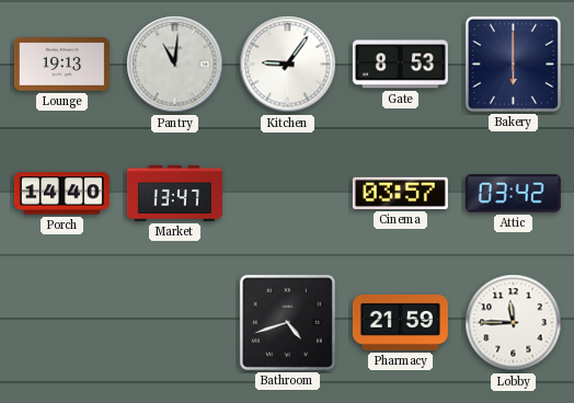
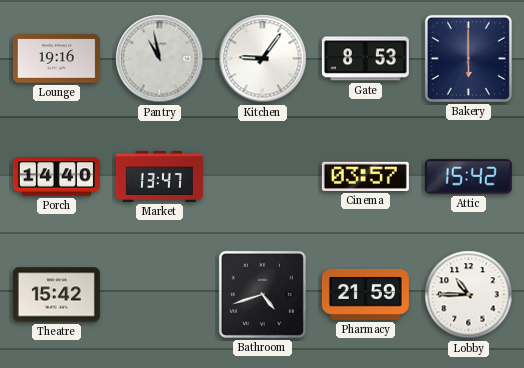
Lounge: 19:13 -> 19:16
Pantry: 11:01 -> 10:58
Attic: 03:42 -> 15:42
Theatre: none -> 15:42
Lobby: 11:45 -> 10:45
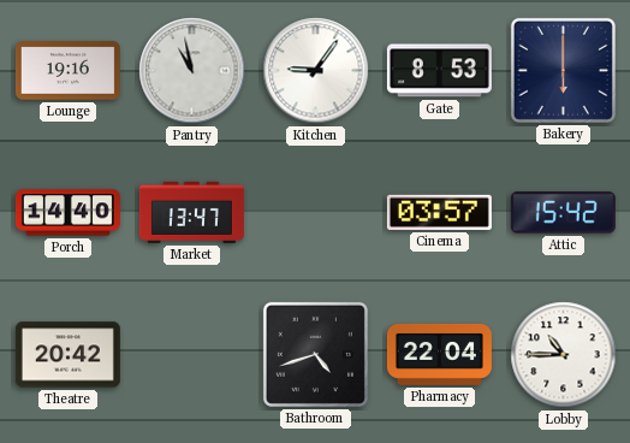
Theatre: 15:42 -> 20:42
Pharmacy: 21:59 -> 22:04
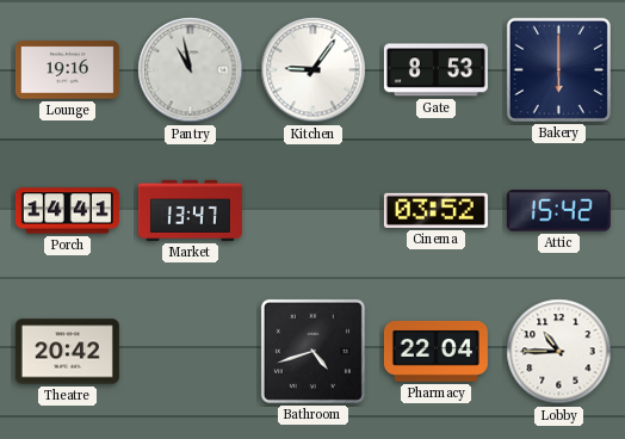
Porch: 14:40 -> 14:41
Cinema: 03:57 -> 03:52
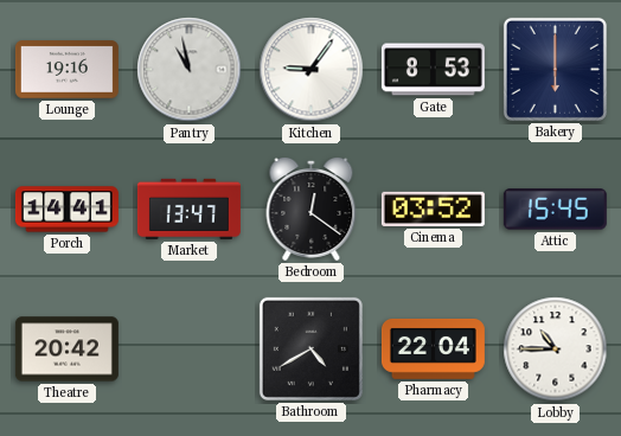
Bedroom: none -> 12:21
Attic: 15:42 -> 15:45
Bathroom: 4:42 -> 4:40
